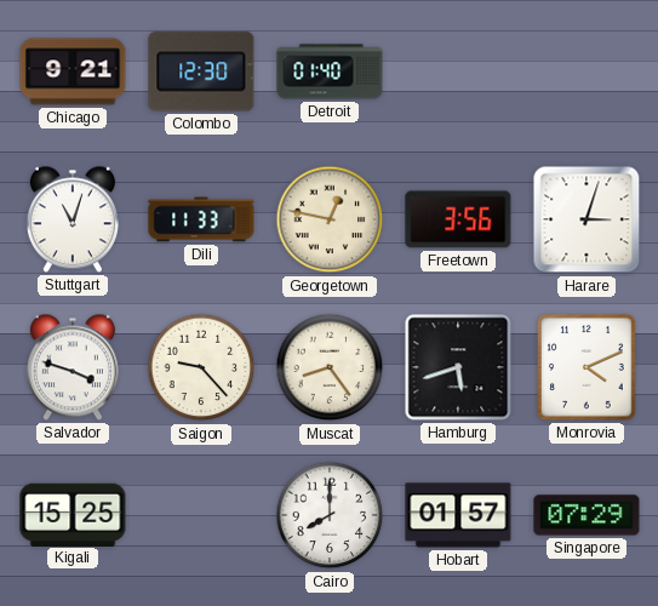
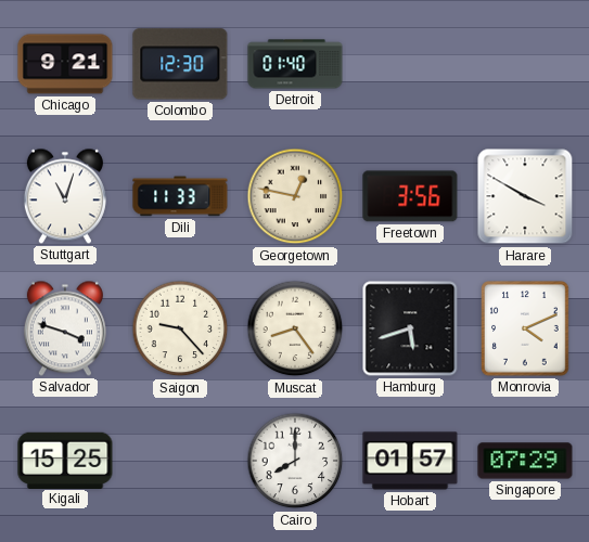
Harare: 3:03 -> 3:50
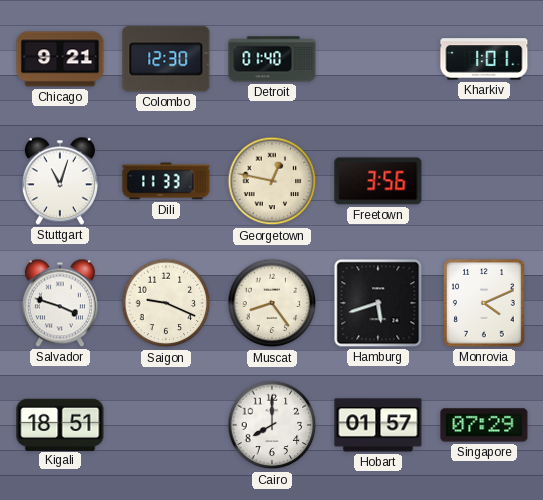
Kharkiv: none -> 1:01
Harare: 3:50 -> none
Saigon: 9:23 -> 9:19
Kigali: 15:25 -> 18:51
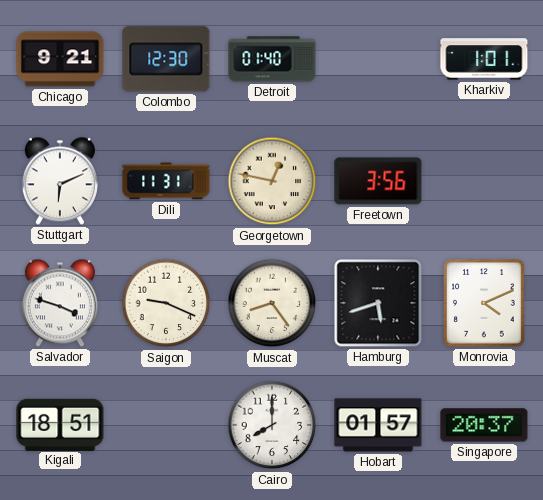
Stuttgart: 11:03 -> 6:11
Dili: 11:33 -> 11:31
Singapore: 07:29 -> 20:37
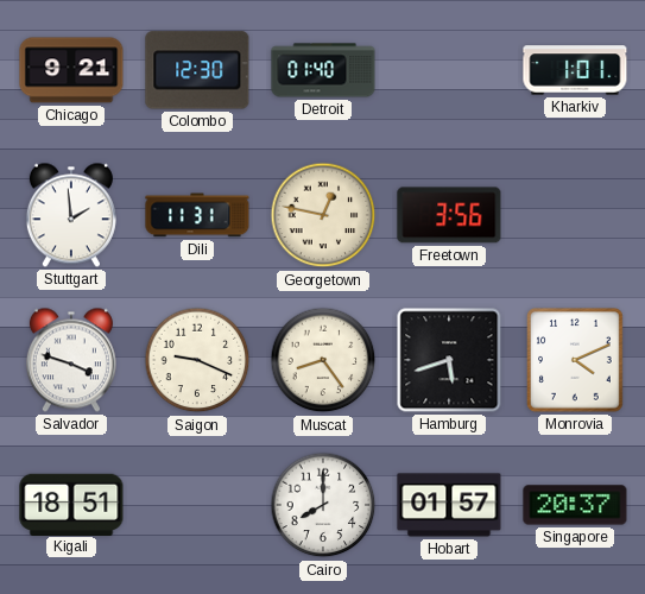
Stuttgart: 6:11 -> 1:59
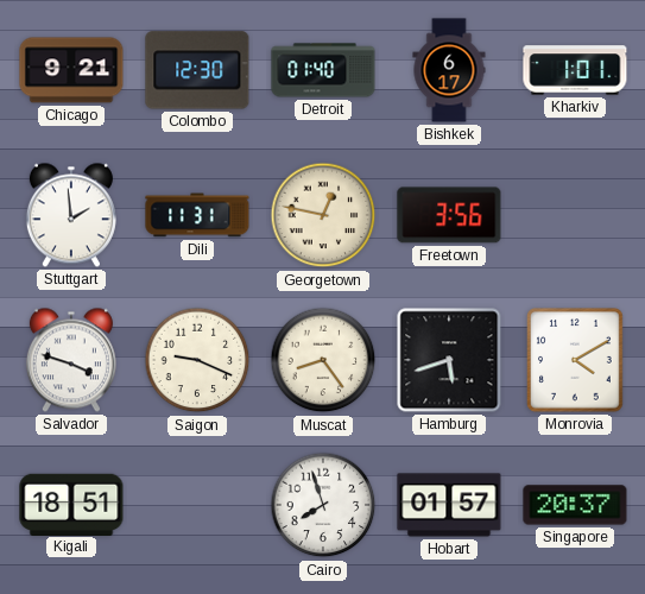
Bishkek: none -> 6:17
Monrovia: 4:11 -> 4:10
Cairo: 8:00 -> 7:57
